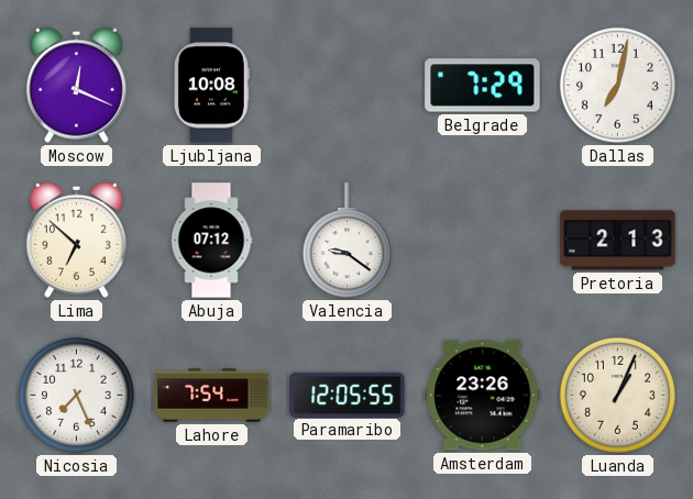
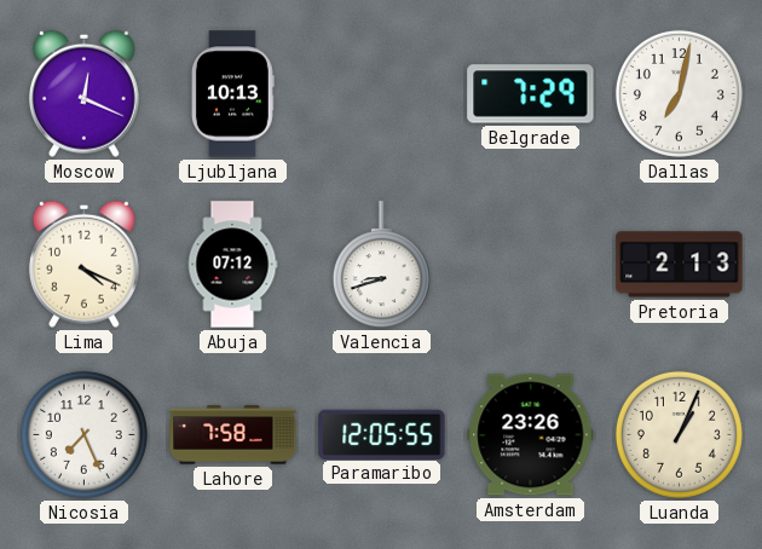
Ljubljana: 10:08 -> 10:13
Lima: 6:52 -> 4:19
Valencia: 9:21 -> 8:42
Lahore: 7:54 -> 7:58
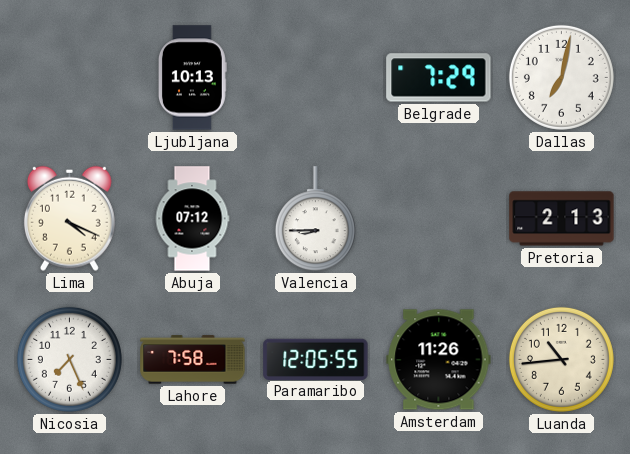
Moscow: 12:19 -> none
Valencia: 8:42 -> 8:45
Amsterdam: 23:26 -> 11:26
Luanda: 1:04 -> 10:44
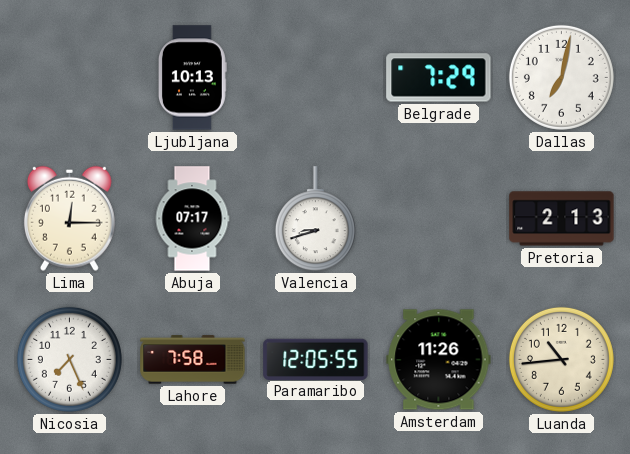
Lima: 4:19 -> 12:15
Abuja: 07:12 -> 07:17
Valencia: 8:45 -> 8:42
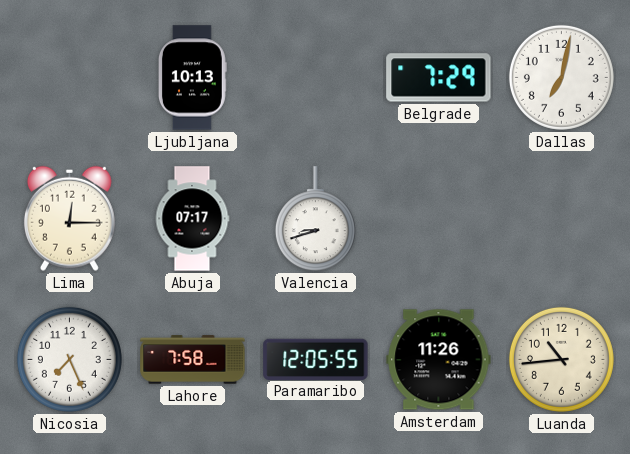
Pretoria: 2:13 -> none
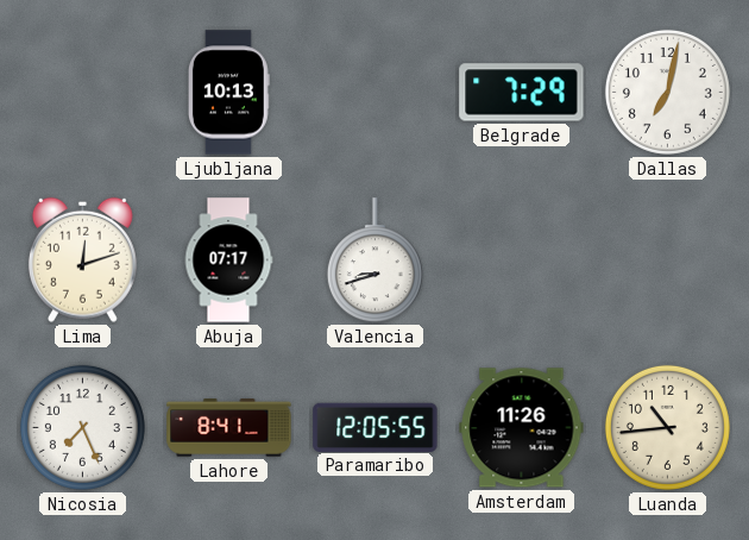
Lima: 12:15 -> 12:12
Lahore: 7:58 -> 8:41
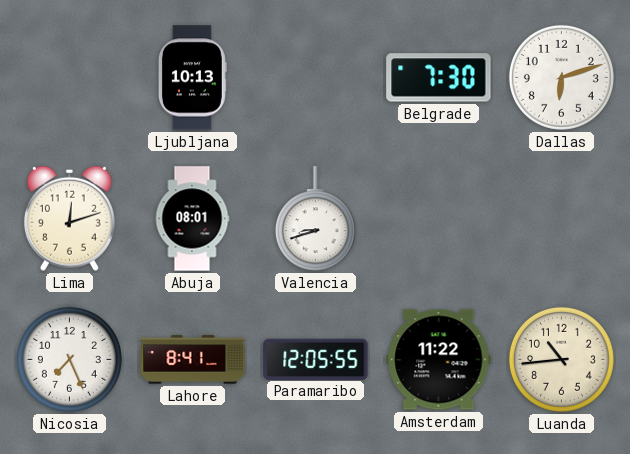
Belgrade: 7:29 -> 7:30
Dallas: 7:02 -> 6:12
Abuja: 07:17 -> 08:01
Amsterdam: 11:26 -> 11:22
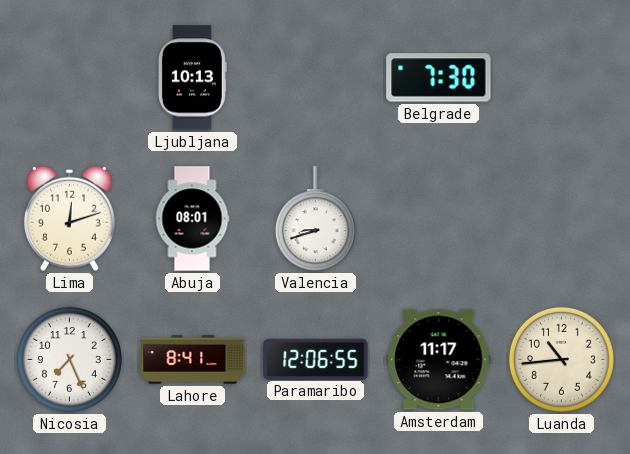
Dallas: 6:12 -> none
Paramaribo: 12:05 -> 12:06
Amsterdam: 11:22 -> 11:17
